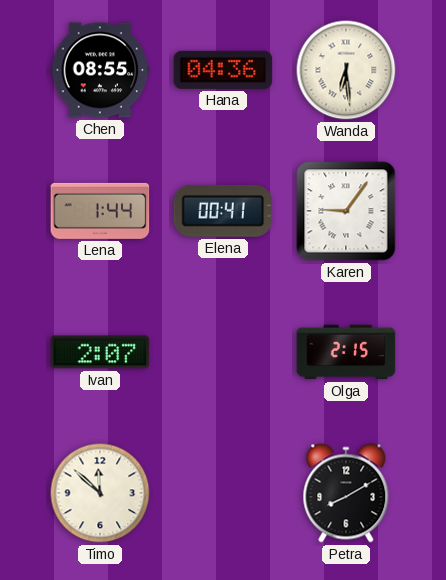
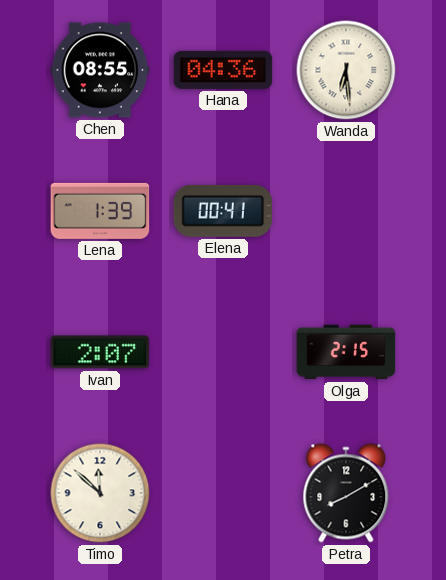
Lena: 1:44 -> 1:39
Karen: 9:06 -> none
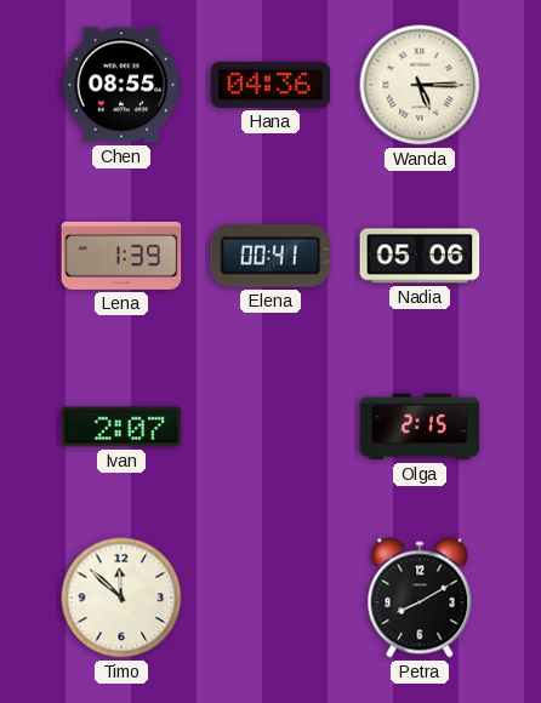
Wanda: 6:29 -> 5:15
Nadia: none -> 05:06
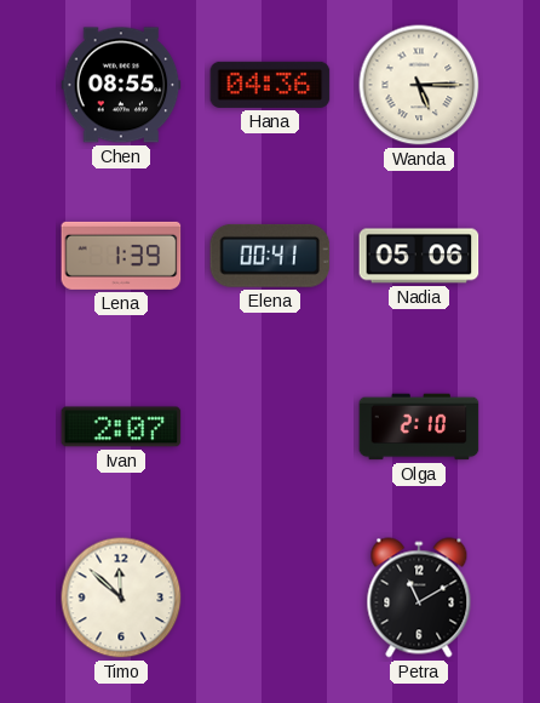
Olga: 2:15 -> 2:10
Petra: 8:10 -> 11:10
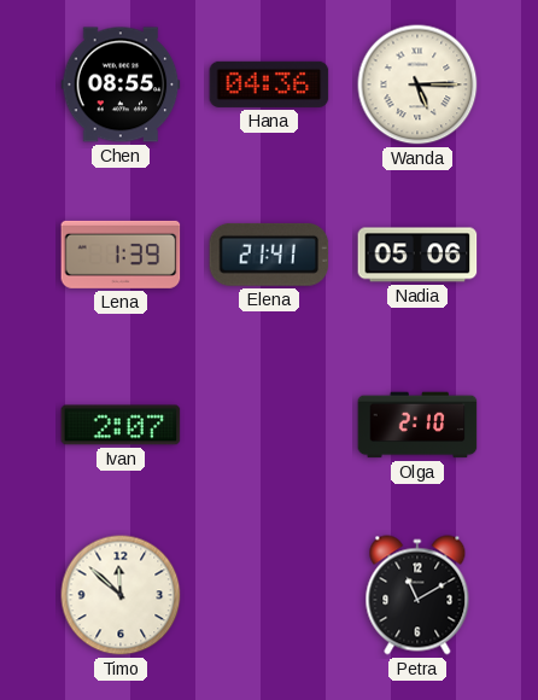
Elena: 00:41 -> 21:41
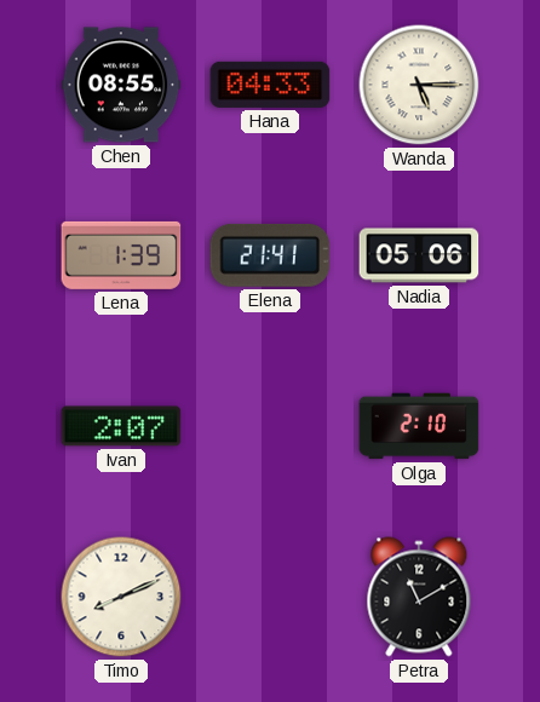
Hana: 04:36 -> 04:33
Timo: 11:52 -> 8:11
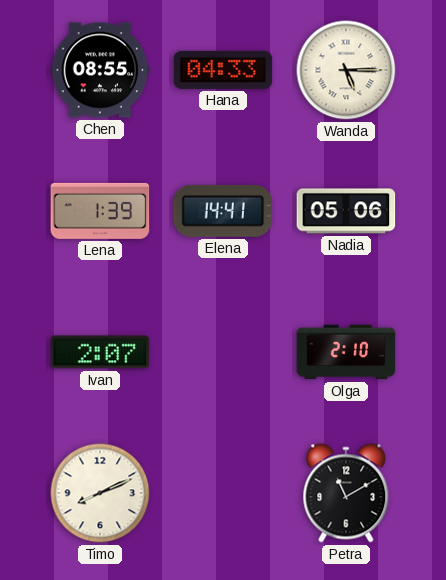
Elena: 21:41 -> 14:41
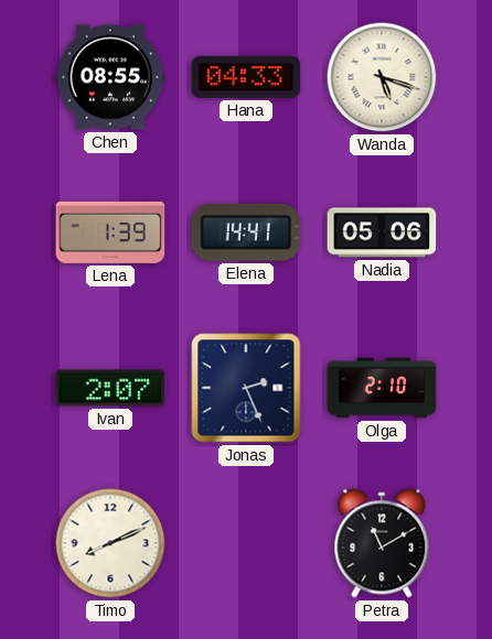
Wanda: 5:15 -> 5:18
Jonas: none -> 2:26
